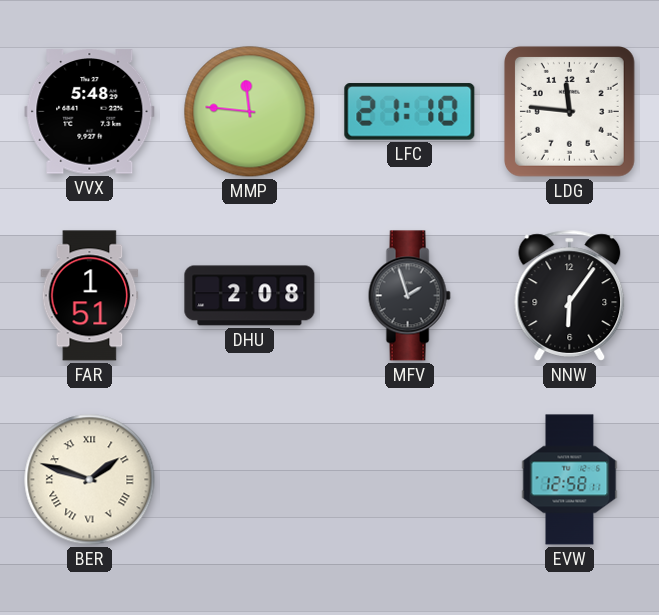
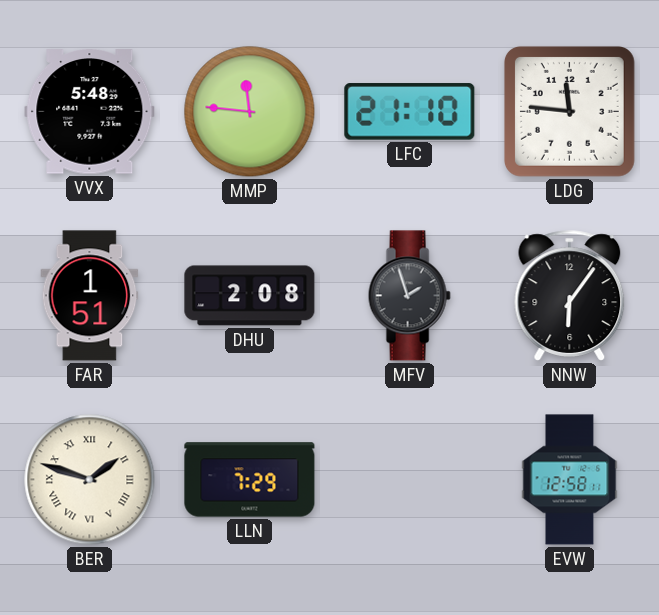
LLN: none -> 7:29
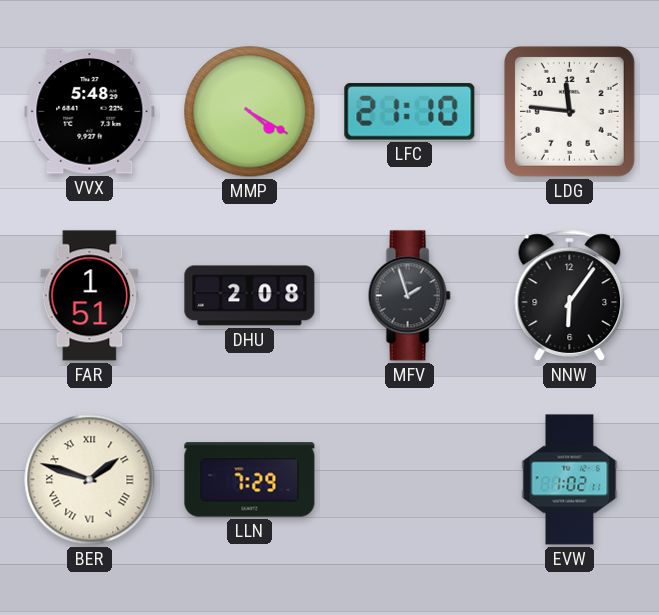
MMP: 11:46 -> 4:20
EVW: 12:58 -> 1:02
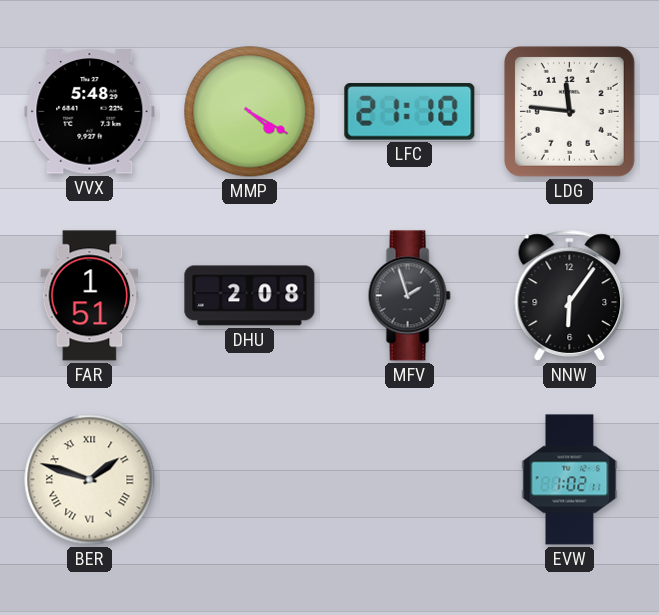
LLN: 7:29 -> none
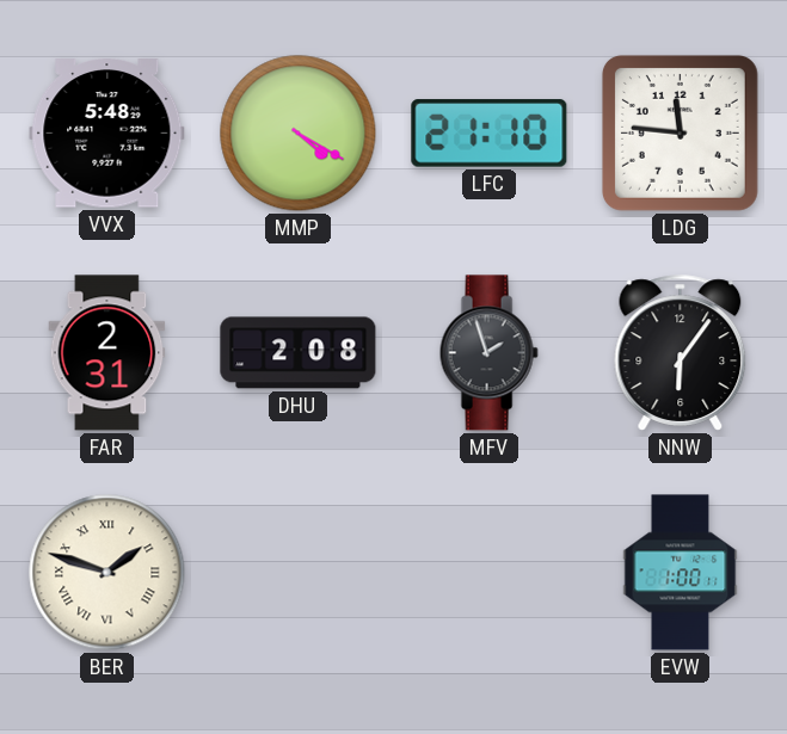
FAR: 1:51 -> 2:31
EVW: 1:02 -> 1:00
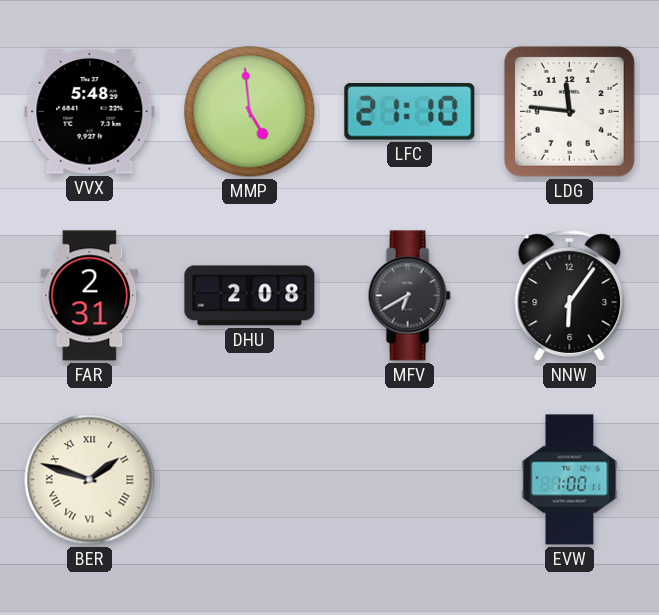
MMP: 4:20 -> 4:59
MFV: 1:57 -> 6:40
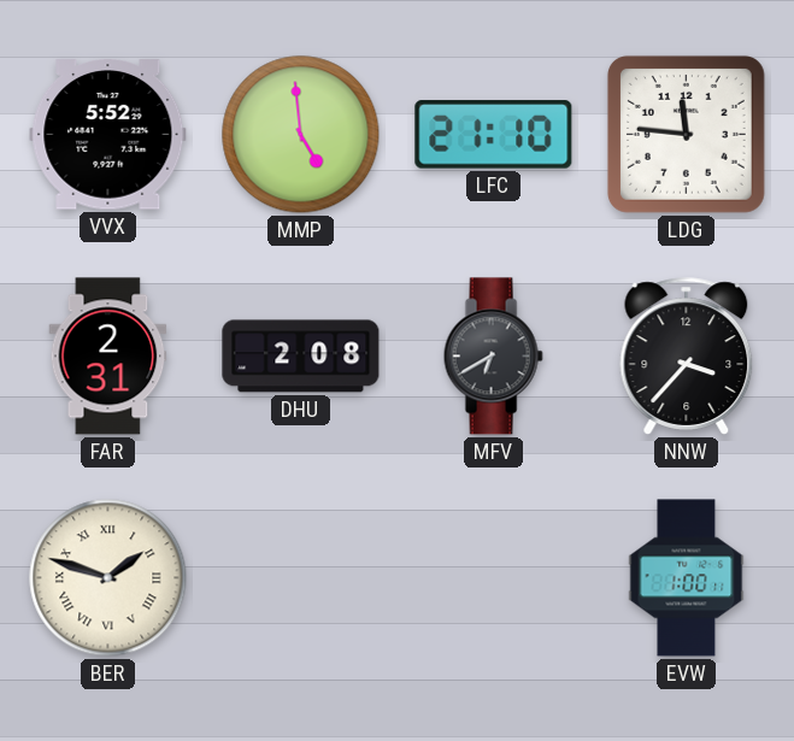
VVX: 5:48 -> 5:52
NNW: 6:06 -> 3:37
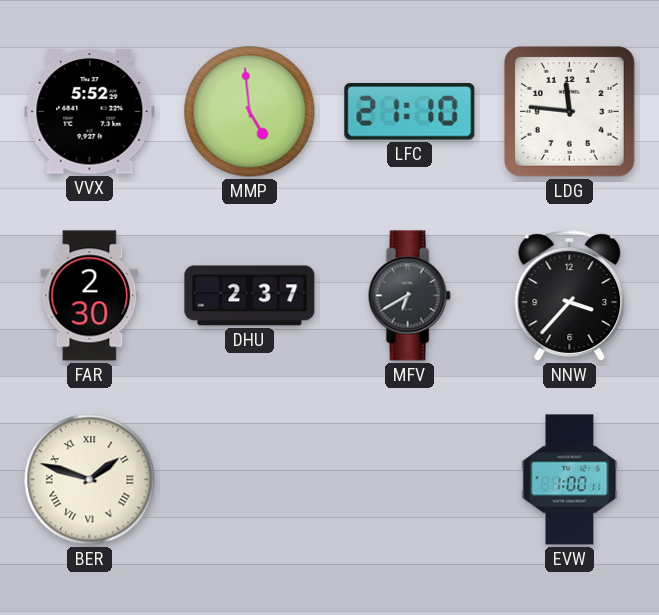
FAR: 2:31 -> 2:30
DHU: 2:08 -> 2:37
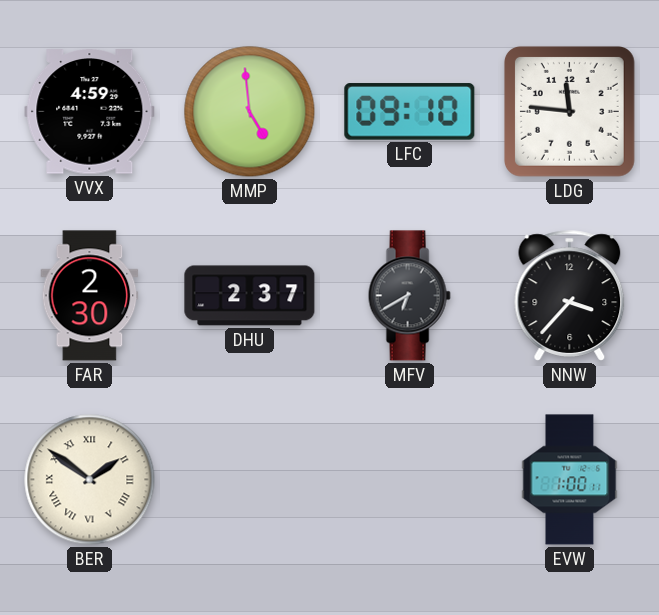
VVX: 5:52 -> 4:59
LFC: 21:10 -> 09:10
BER: 1:48 -> 1:51
